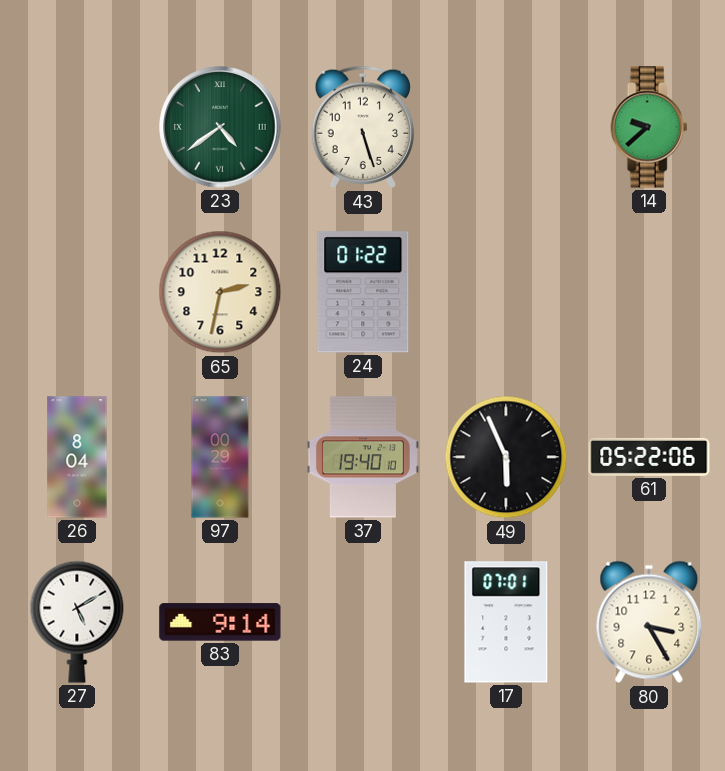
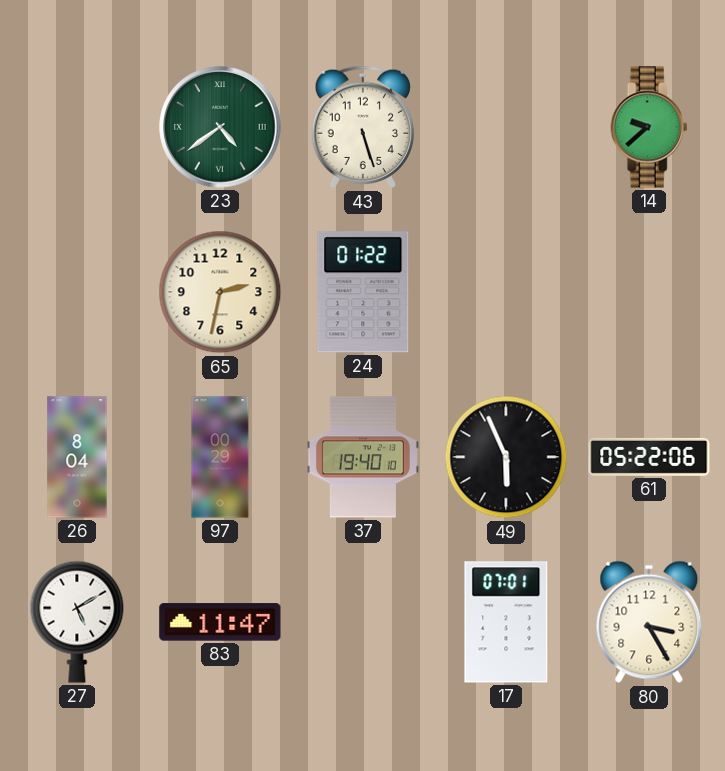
83: 9:14 -> 11:47
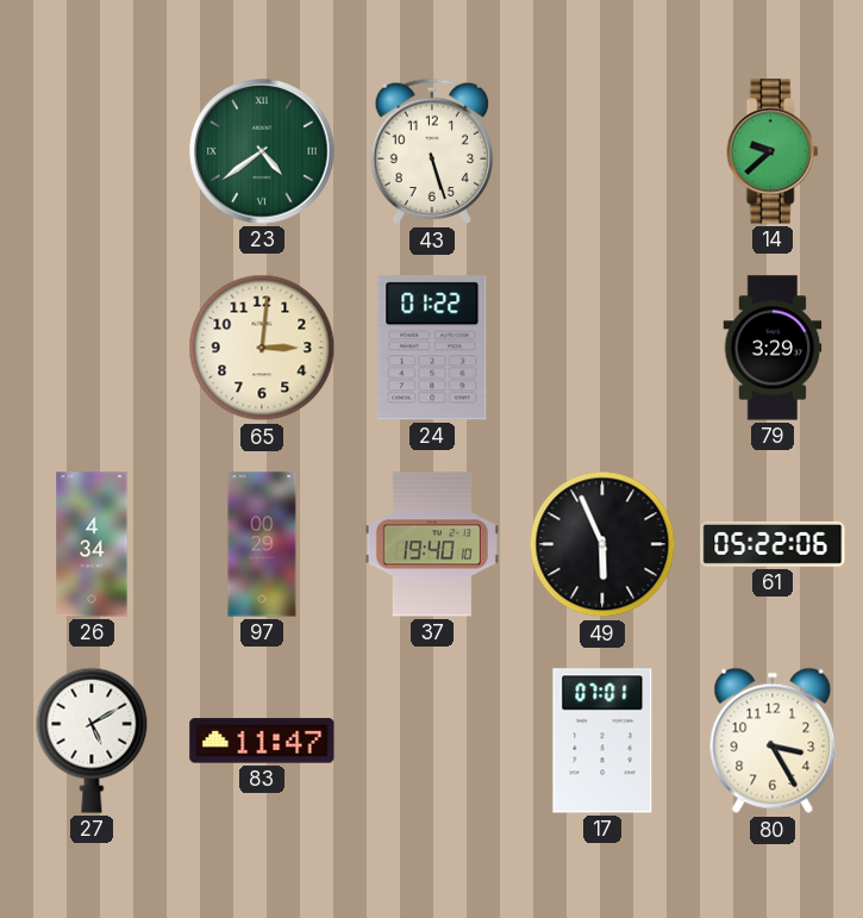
65: 2:32 -> 3:01
79: none -> 3:29
26: 8:04 -> 4:34
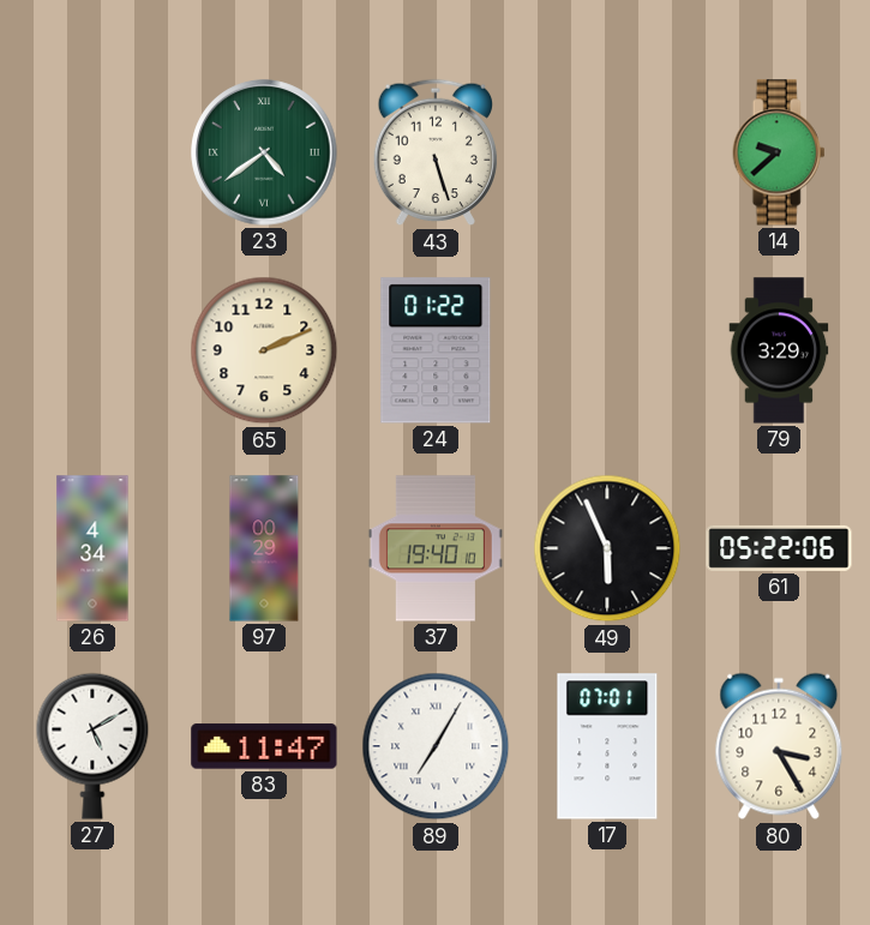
65: 3:01 -> 2:11
89: none -> 7:05
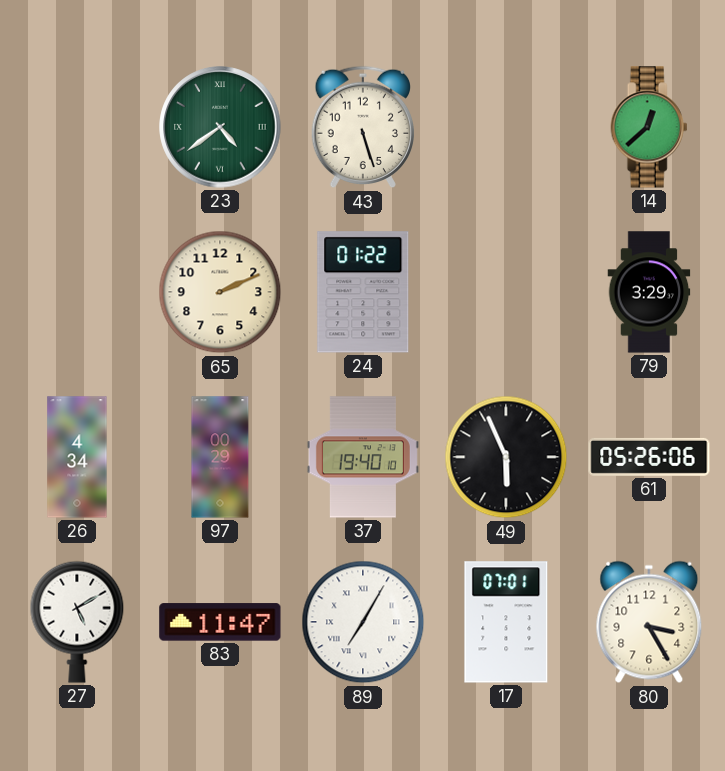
14: 9:38 -> 12:38
61: 05:22 -> 05:26
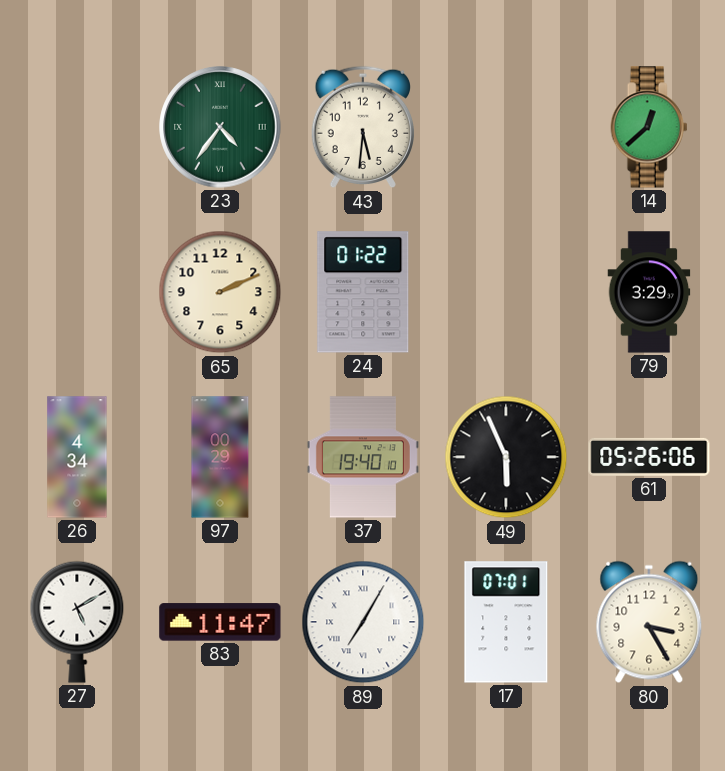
23: 4:39 -> 4:36
43: 5:27 -> 5:31
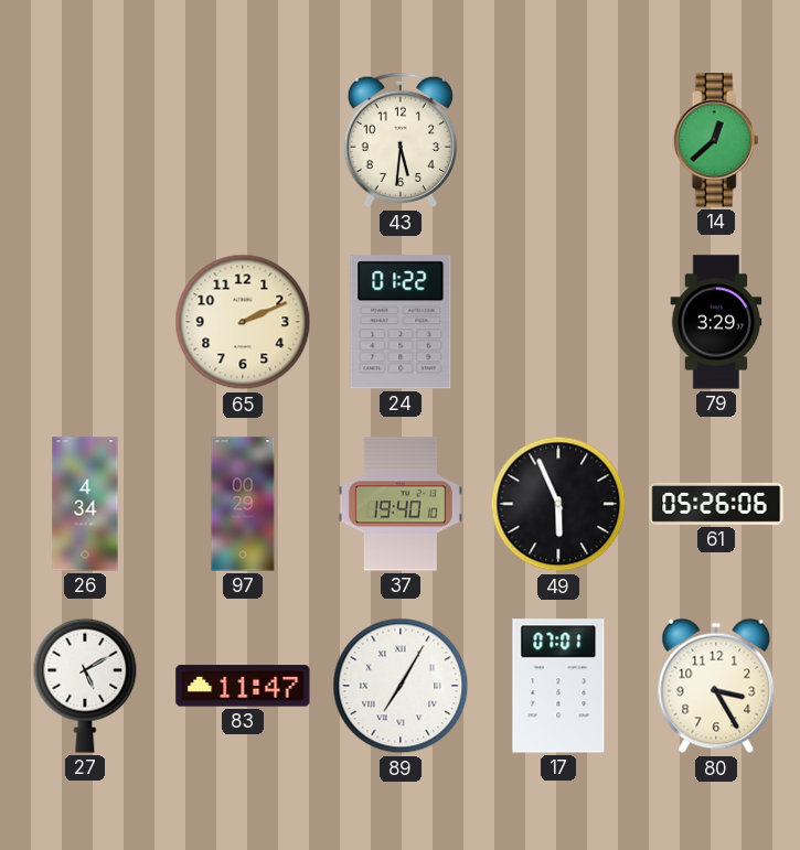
23: 4:36 -> none
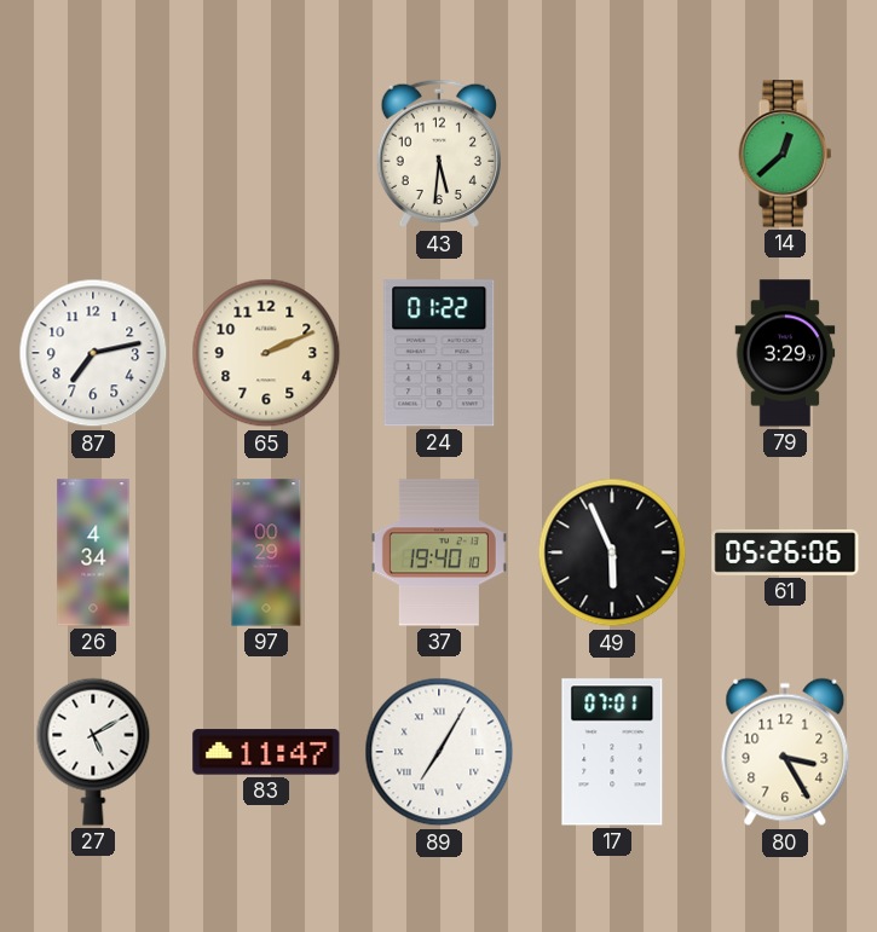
87: none -> 7:13
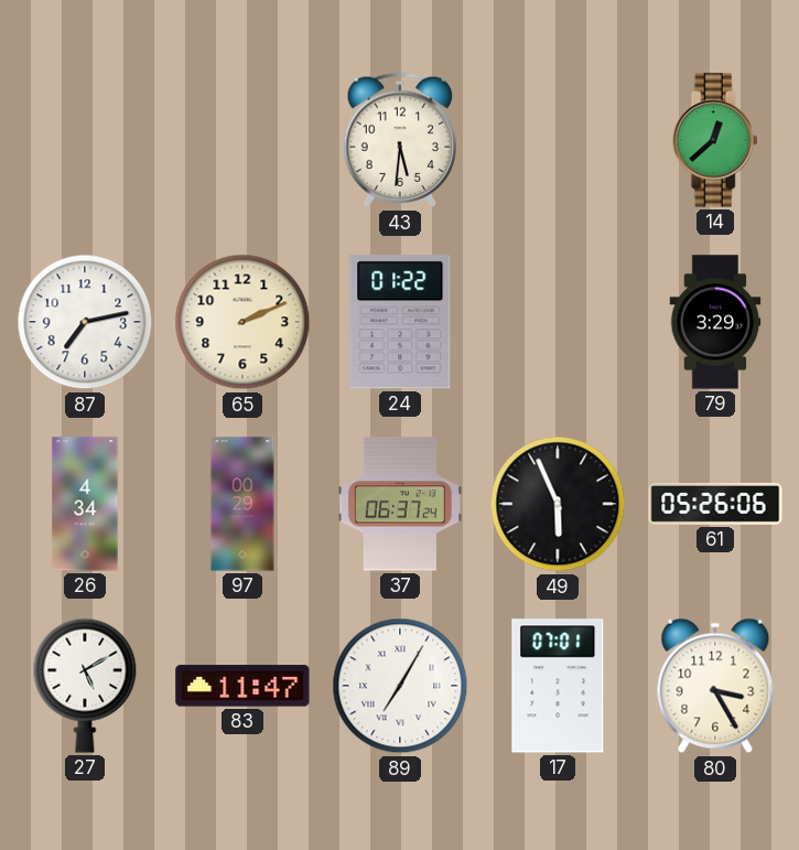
37: 19:40 -> 06:37
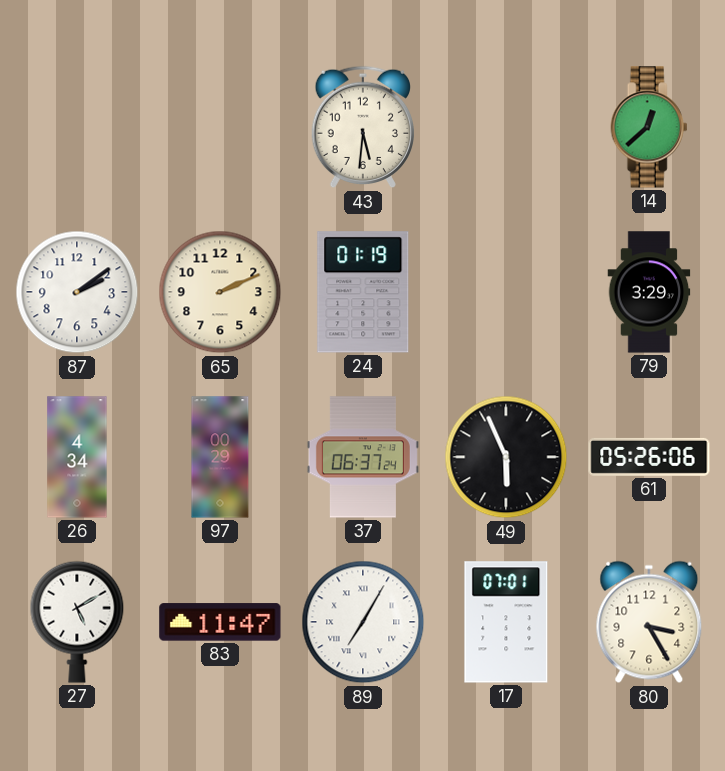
87: 7:13 -> 2:09
24: 01:22 -> 01:19
